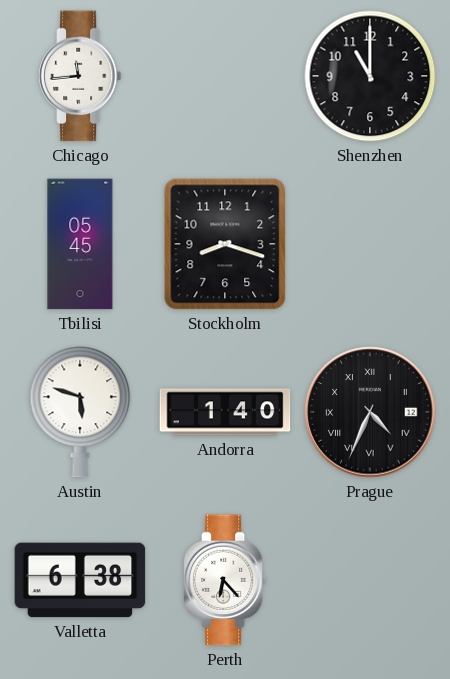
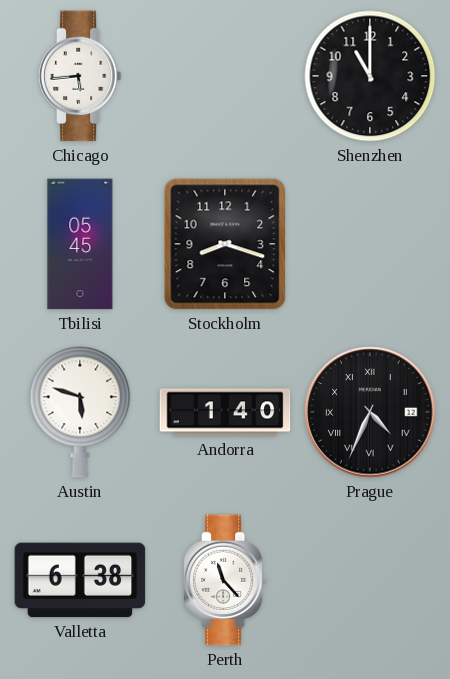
Chicago: 11:44 -> 5:44
Perth: 6:23 -> 11:23
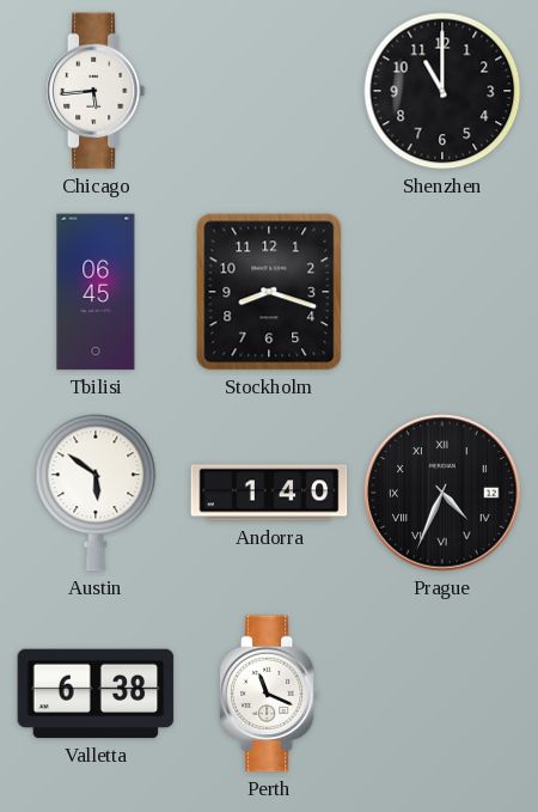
Tbilisi: 05:45 -> 06:45
Austin: 5:48 -> 5:51
Perth: 11:23 -> 11:19
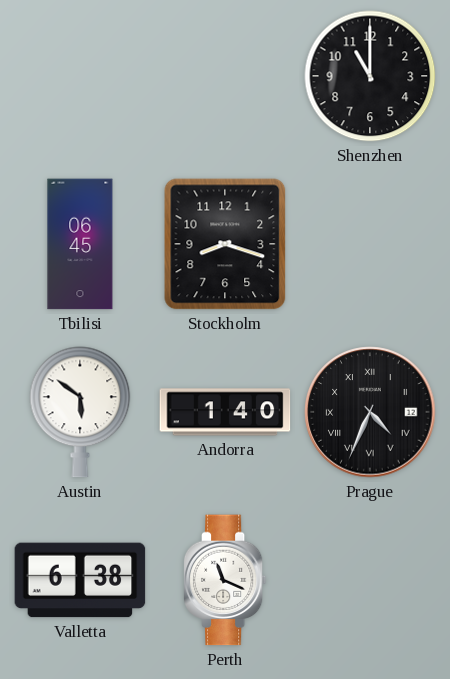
Chicago: 5:44 -> none
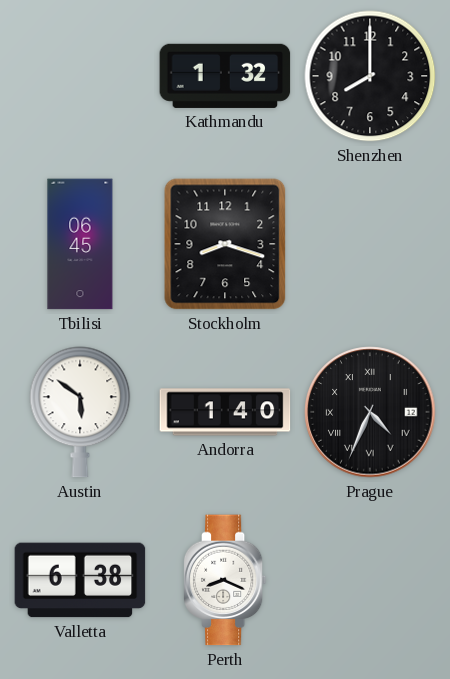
Kathmandu: none -> 1:32
Shenzhen: 11:00 -> 8:00
Perth: 11:19 -> 8:19
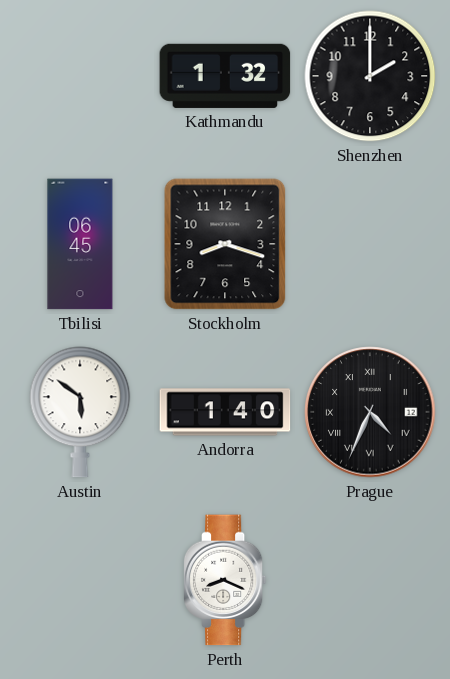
Shenzhen: 8:00 -> 2:00
Valletta: 6:38 -> none
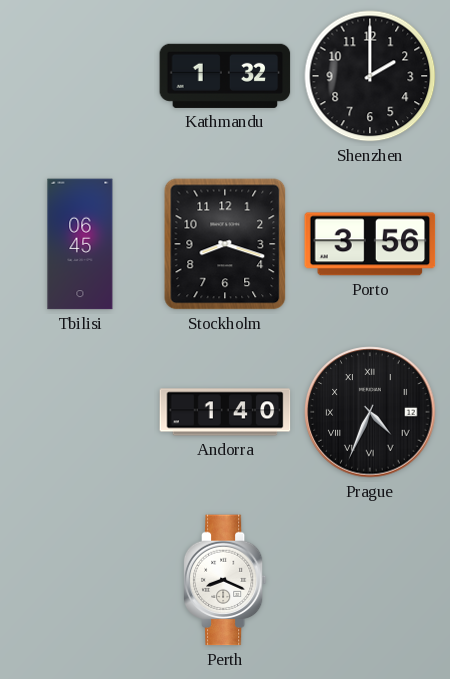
Porto: none -> 3:56
Austin: 5:51 -> none
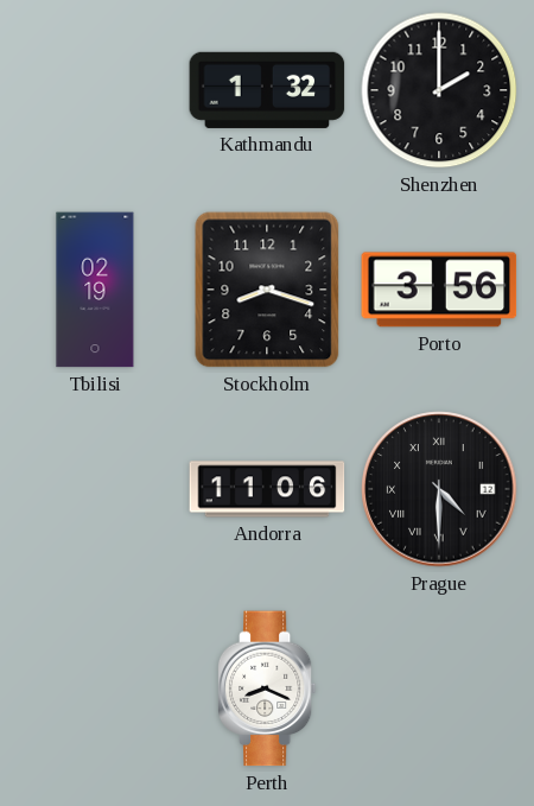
Tbilisi: 06:45 -> 02:19
Andorra: 1:40 -> 11:06
Prague: 4:34 -> 4:30
